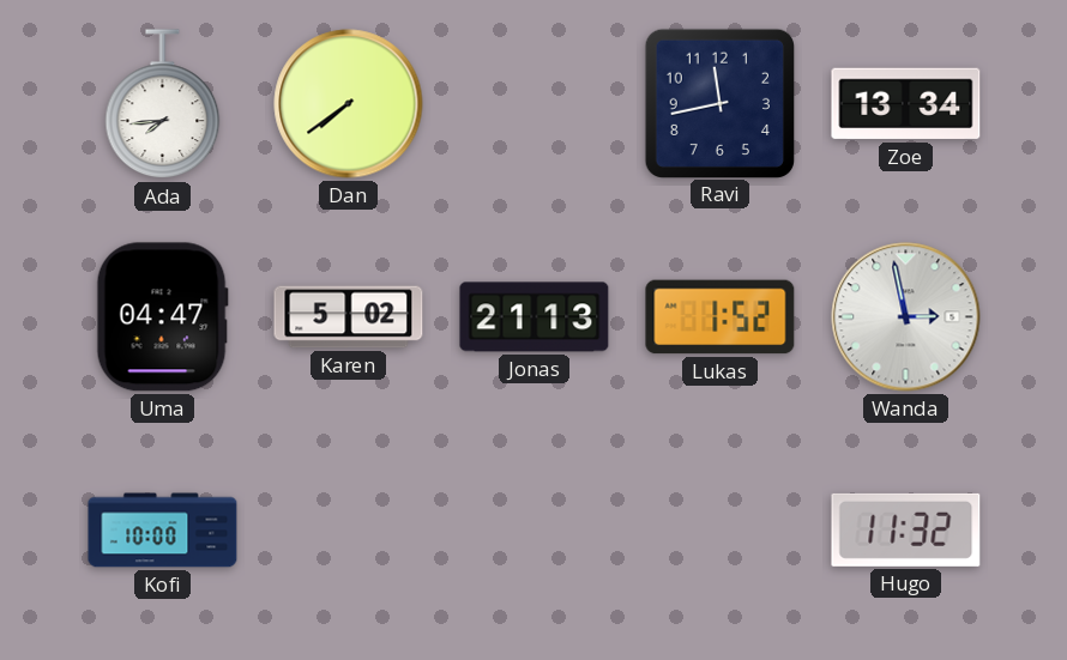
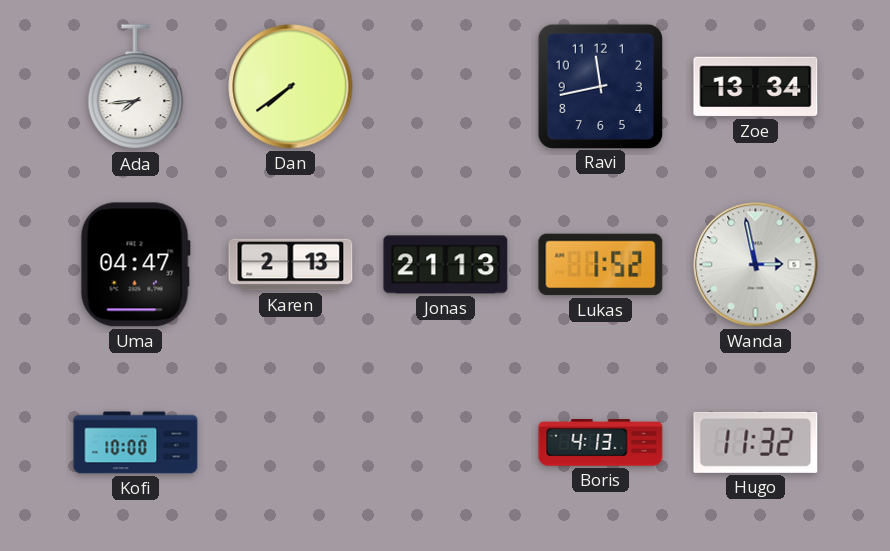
Karen: 5:02 -> 2:13
Boris: none -> 4:13
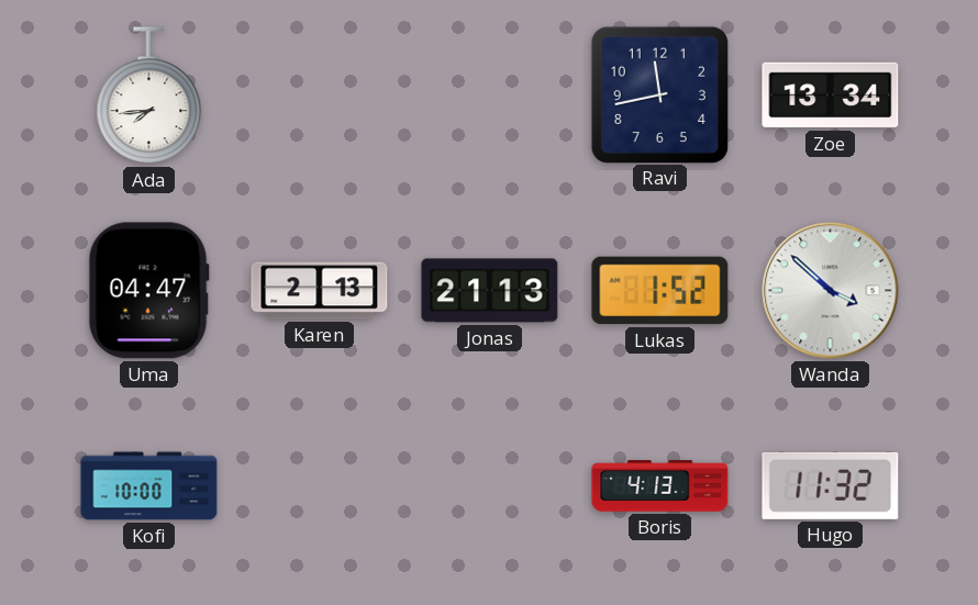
Dan: 7:39 -> none
Wanda: 2:58 -> 3:52
